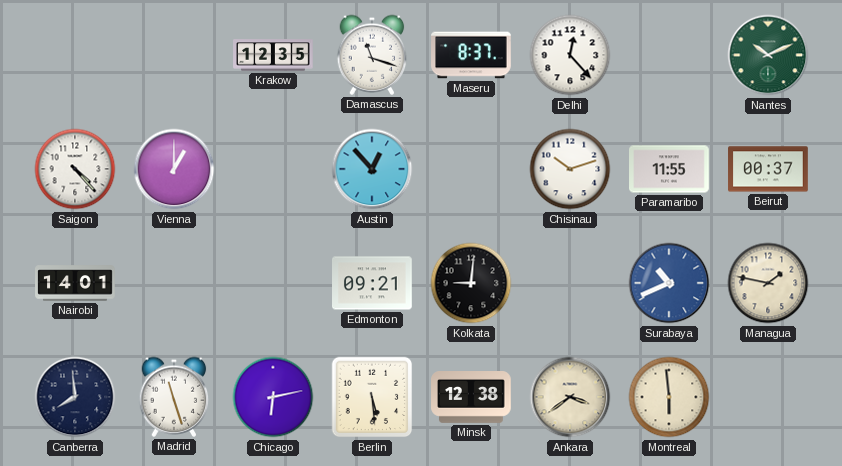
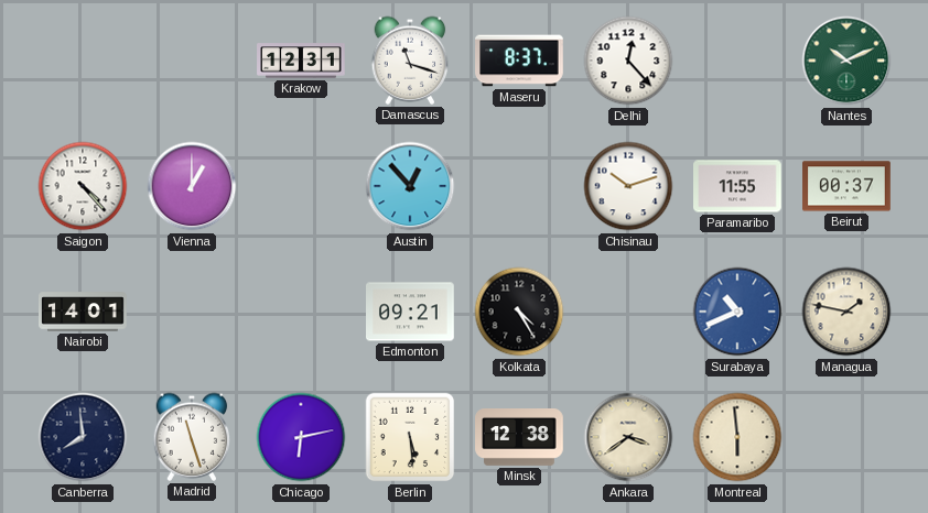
Krakow: 12:35 -> 12:31
Kolkata: 9:01 -> 4:25
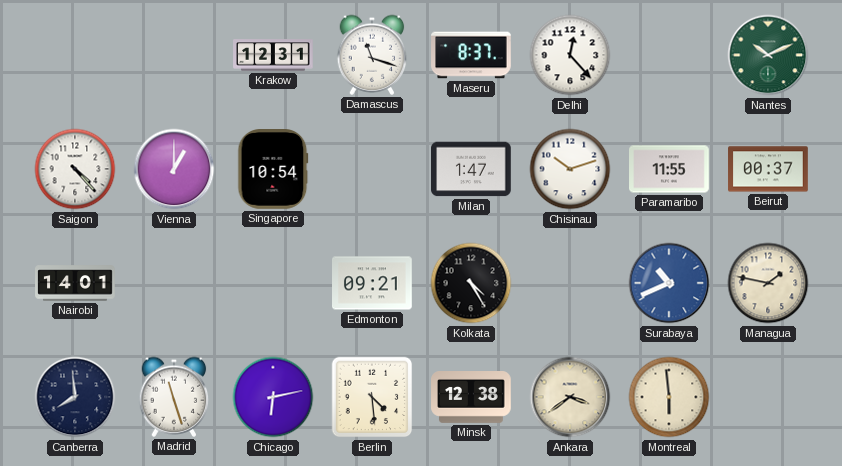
Singapore: none -> 10:54
Austin: 12:53 -> none
Milan: none -> 1:47
Berlin: 5:29 -> 4:29
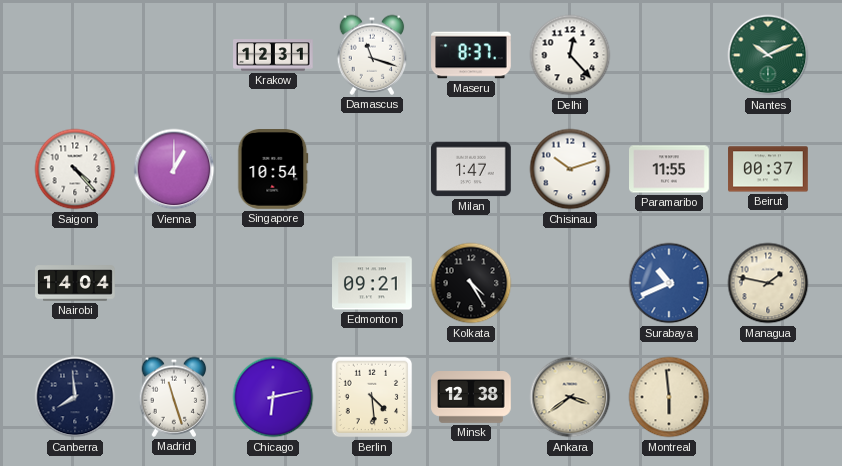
Nairobi: 14:01 -> 14:04
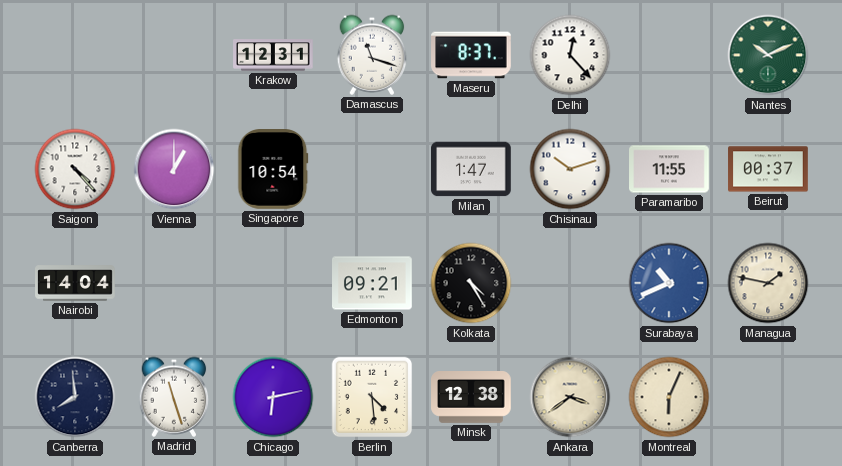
Montreal: 5:59 -> 6:04
